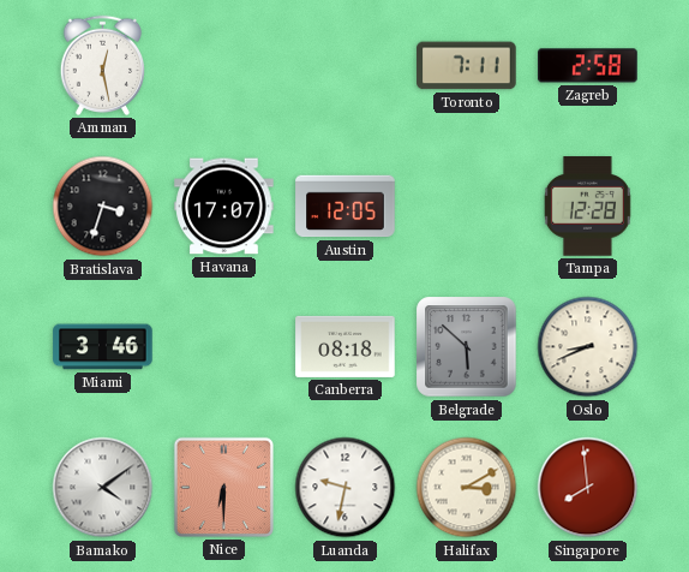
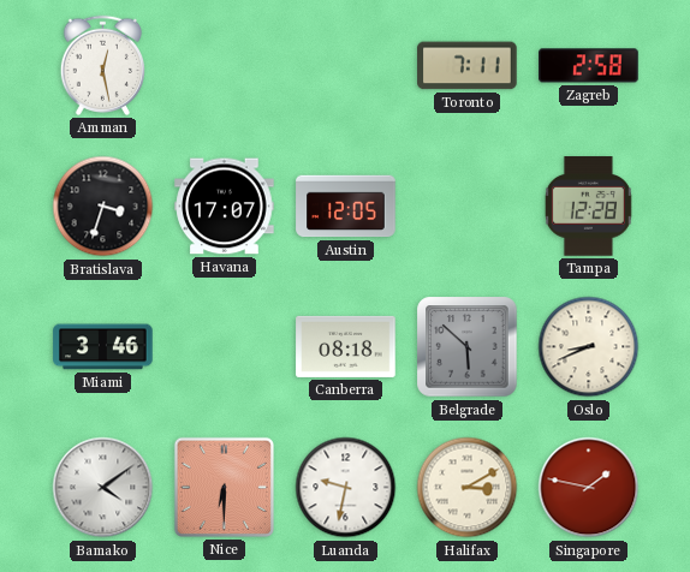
Singapore: 7:59 -> 1:47
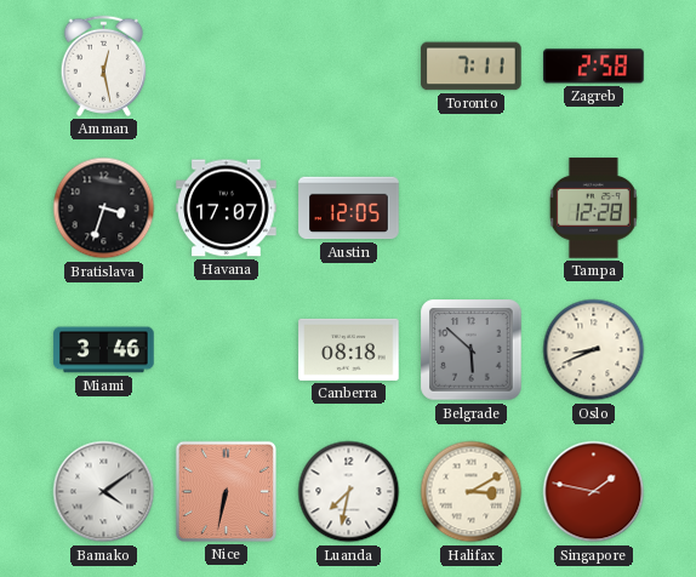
Nice: 6:30 -> 6:32
Luanda: 9:32 -> 7:32
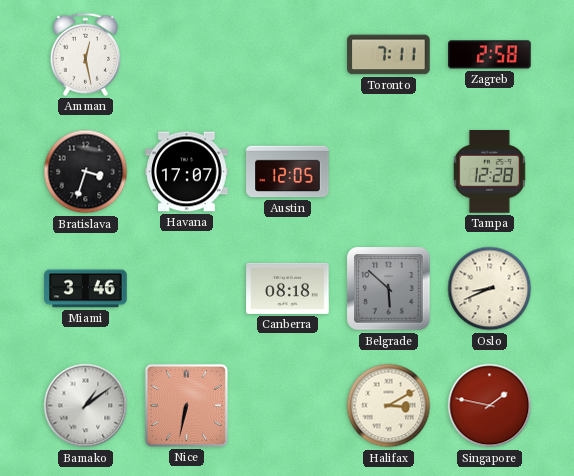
Bamako: 4:09 -> 1:09
Luanda: 7:32 -> none
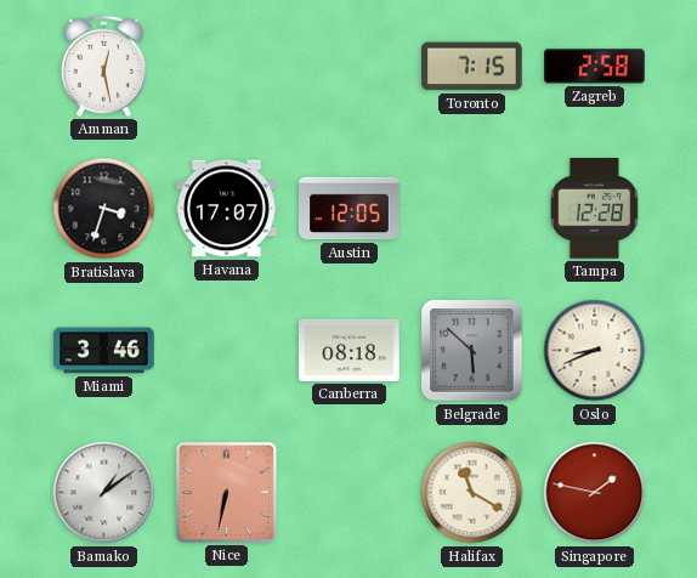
Toronto: 7:11 -> 7:15
Halifax: 3:10 -> 11:20
